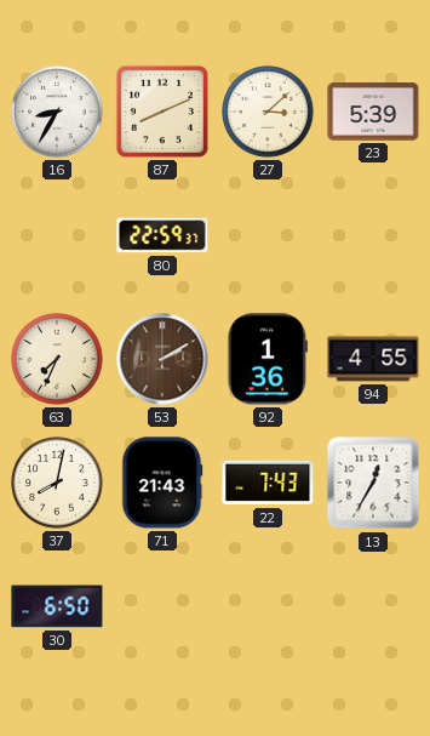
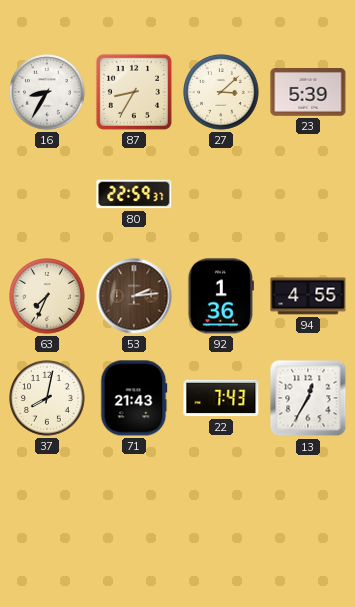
87: 8:11 -> 8:35
53: 2:10 -> 2:14
30: 6:50 -> none
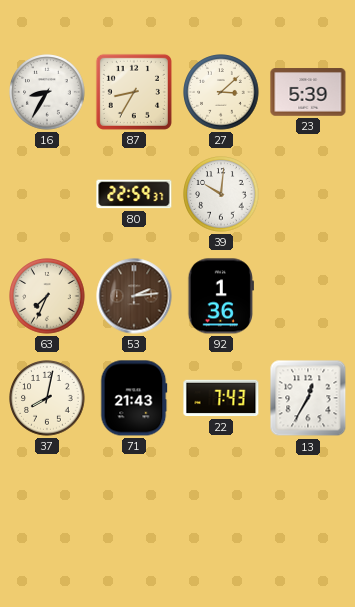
39: none -> 10:01
94: 4:55 -> none
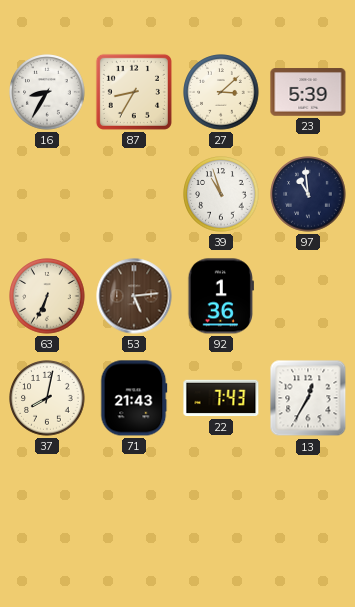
80: 22:59 -> none
39: 10:01 -> 10:57
97: none -> 10:59
63: 7:34 -> 6:34
53: 2:14 -> 5:14
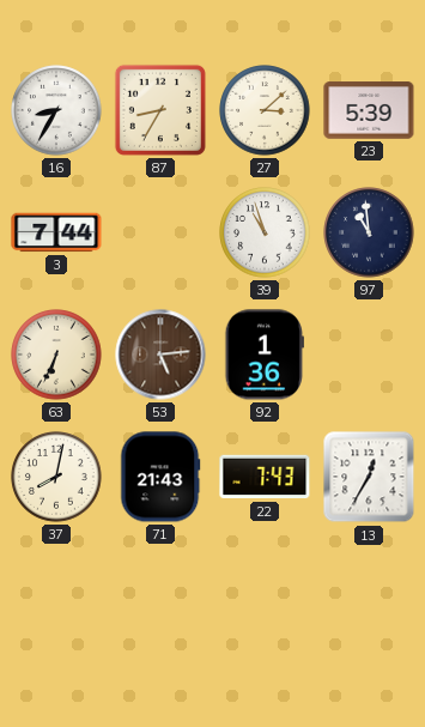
3: none -> 7:44
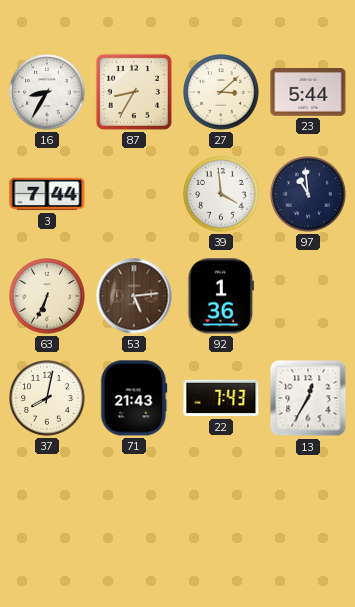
23: 5:39 -> 5:44
39: 10:57 -> 3:59
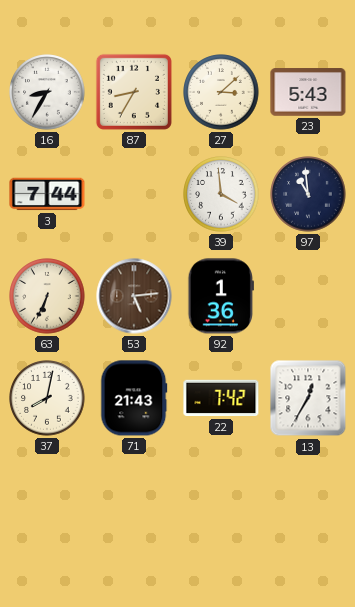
23: 5:44 -> 5:43
22: 7:43 -> 7:42
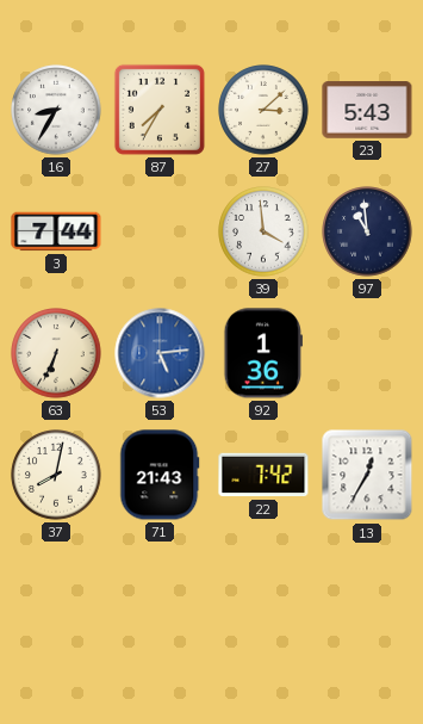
87: 8:35 -> 7:35
53 dial: brown -> blue
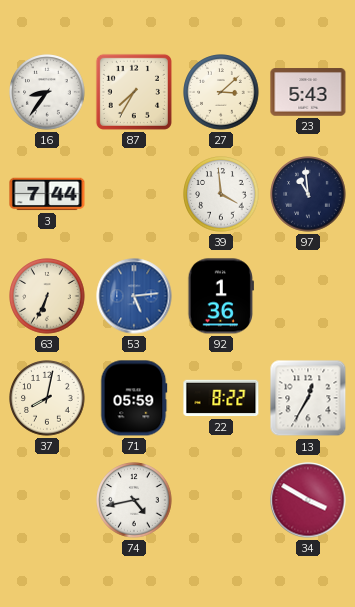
16: 8:35 -> 8:36
71: 21:43 -> 05:59
22: 7:42 -> 8:22
74: none -> 4:43
34: none -> 3:50
